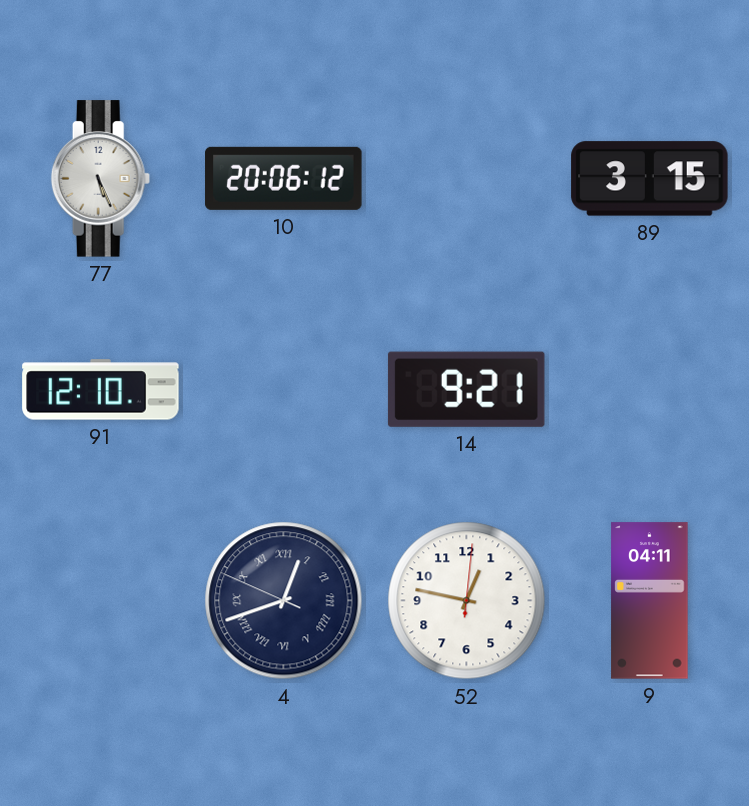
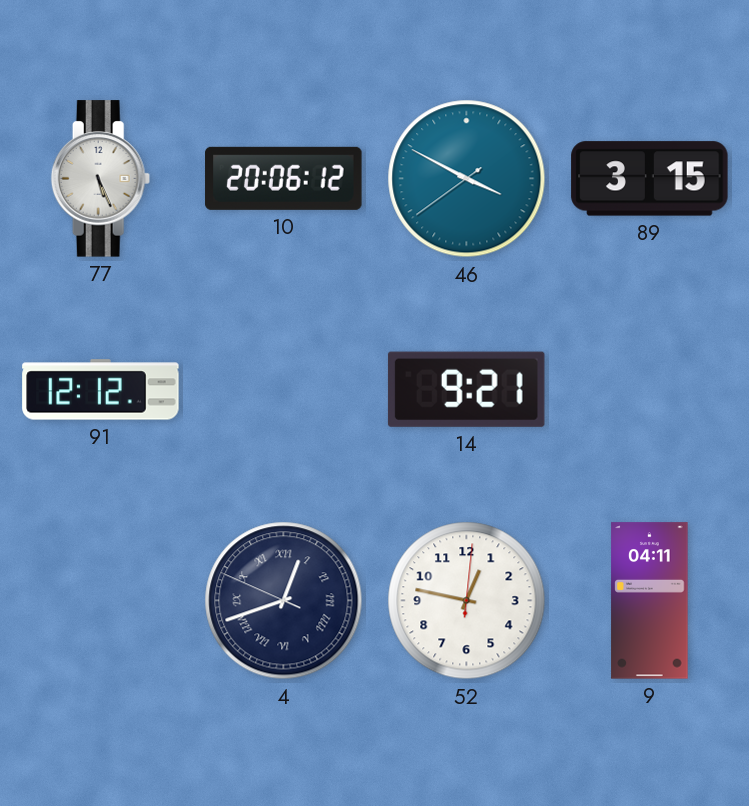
46: none -> 3:49
91: 12:10 -> 12:12
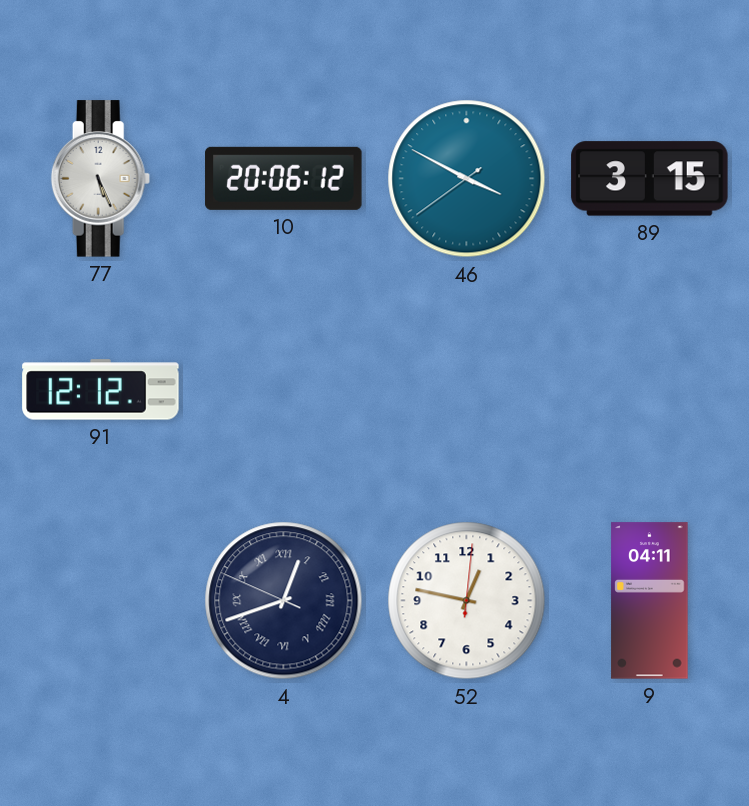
14: 9:21 -> none
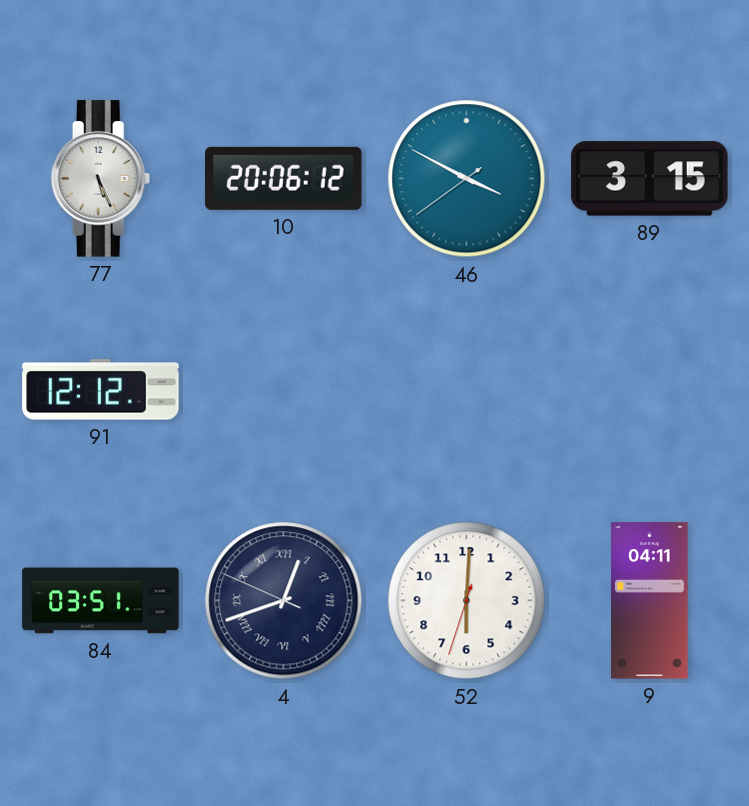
84: none -> 03:51
52: 12:47 -> 6:00
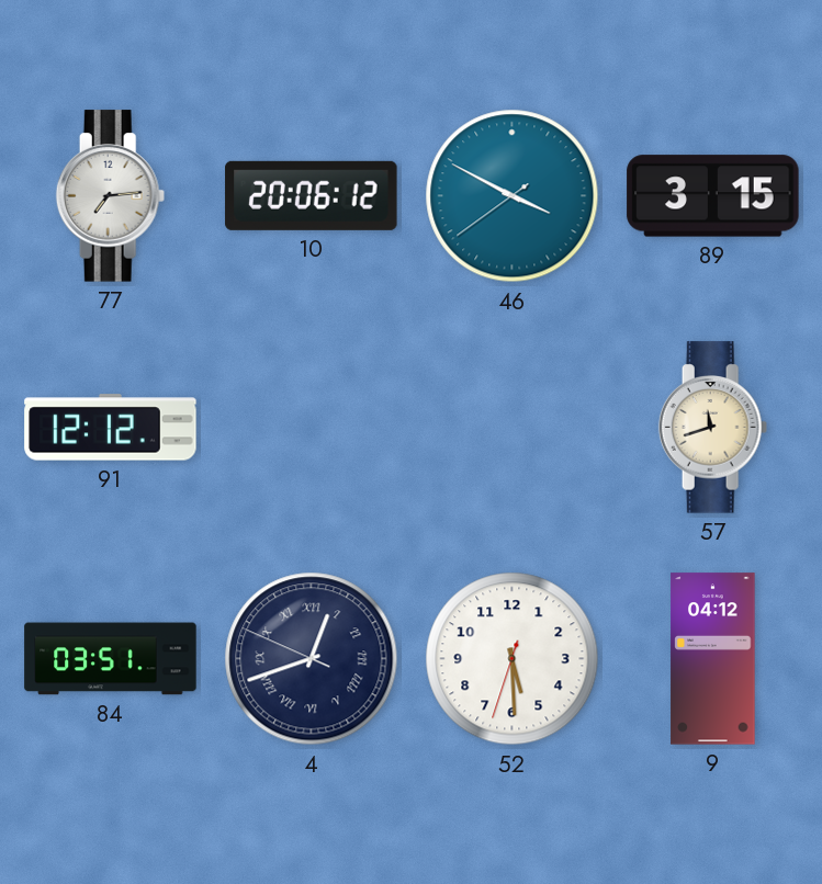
77: 5:26 -> 7:14
57: none -> 11:42
52: 6:00 -> 5:29
9: 04:11 -> 04:12
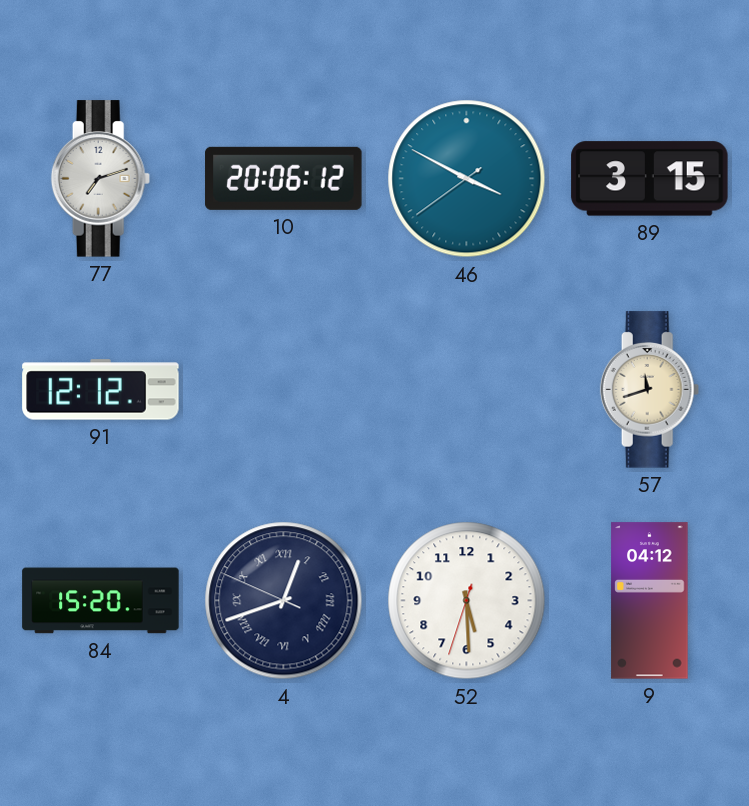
77: 7:14 -> 7:12
84: 03:51 -> 15:20
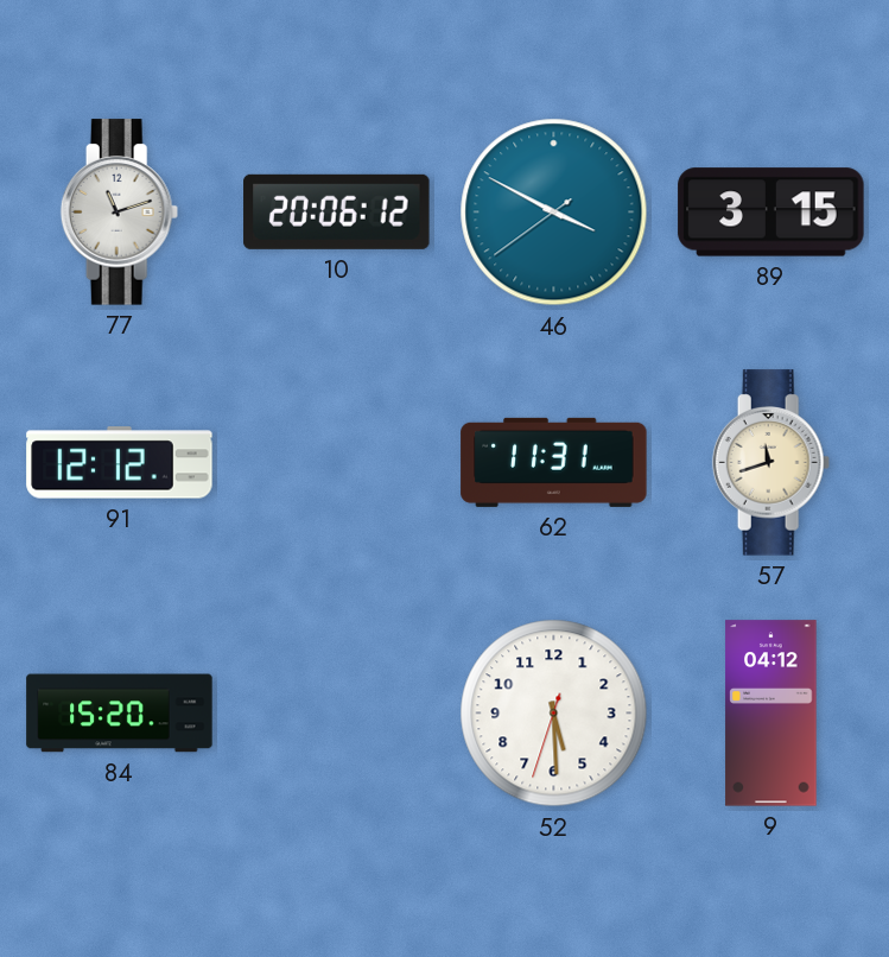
77: 7:12 -> 11:12
62: none -> 11:31
4: 12:41 -> none
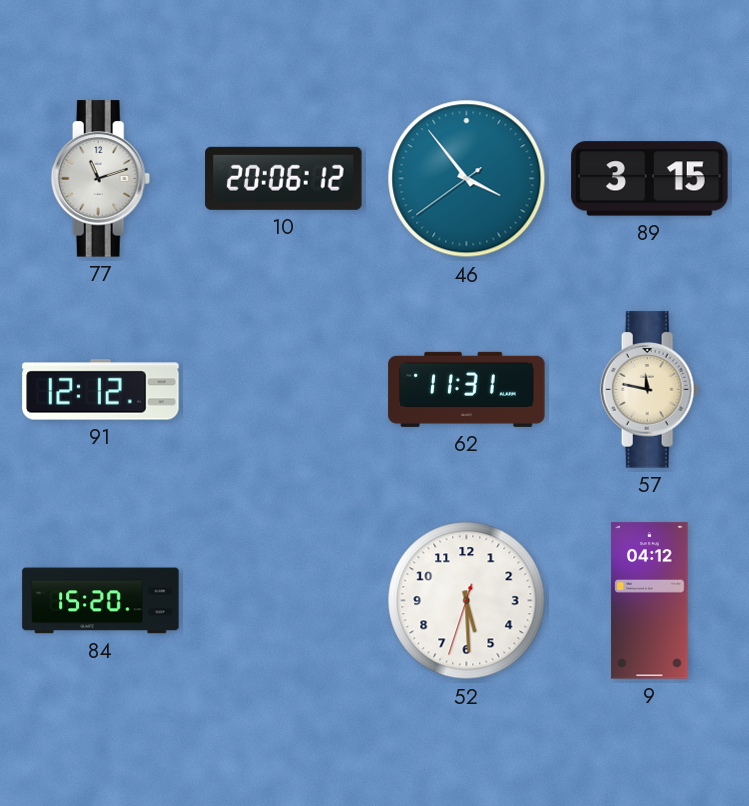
46: 3:49 -> 3:53
57: 11:42 -> 11:47
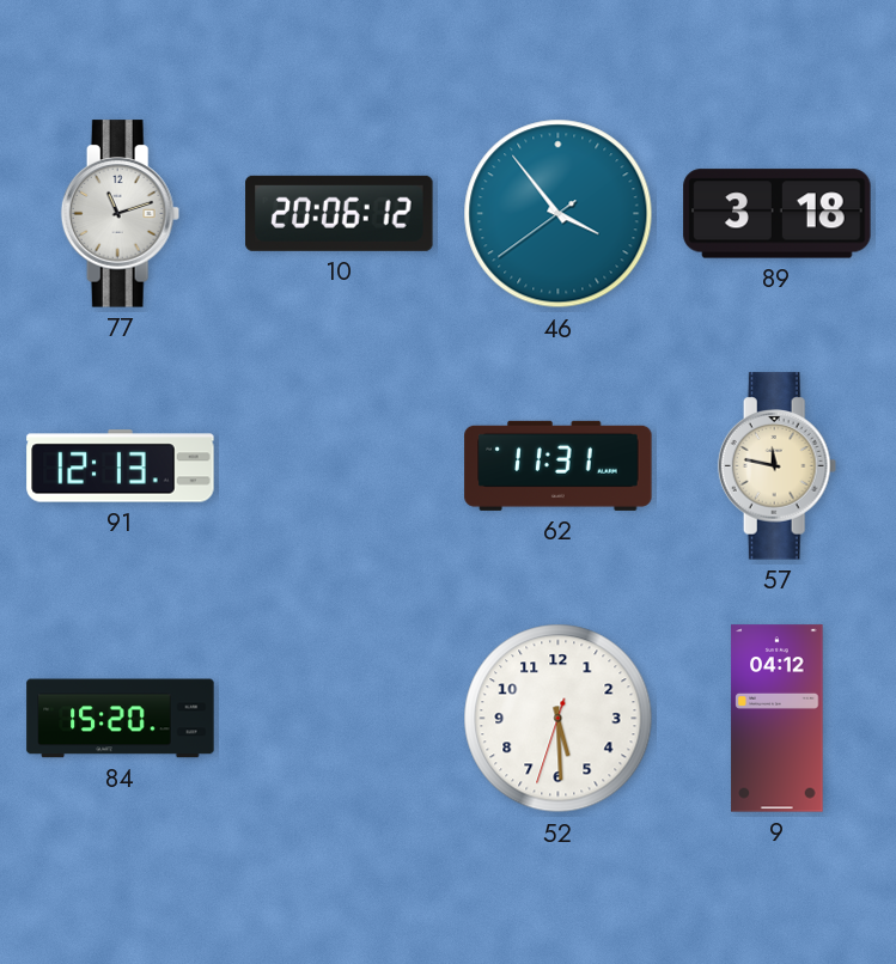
89: 3:15 -> 3:18
91: 12:12 -> 12:13
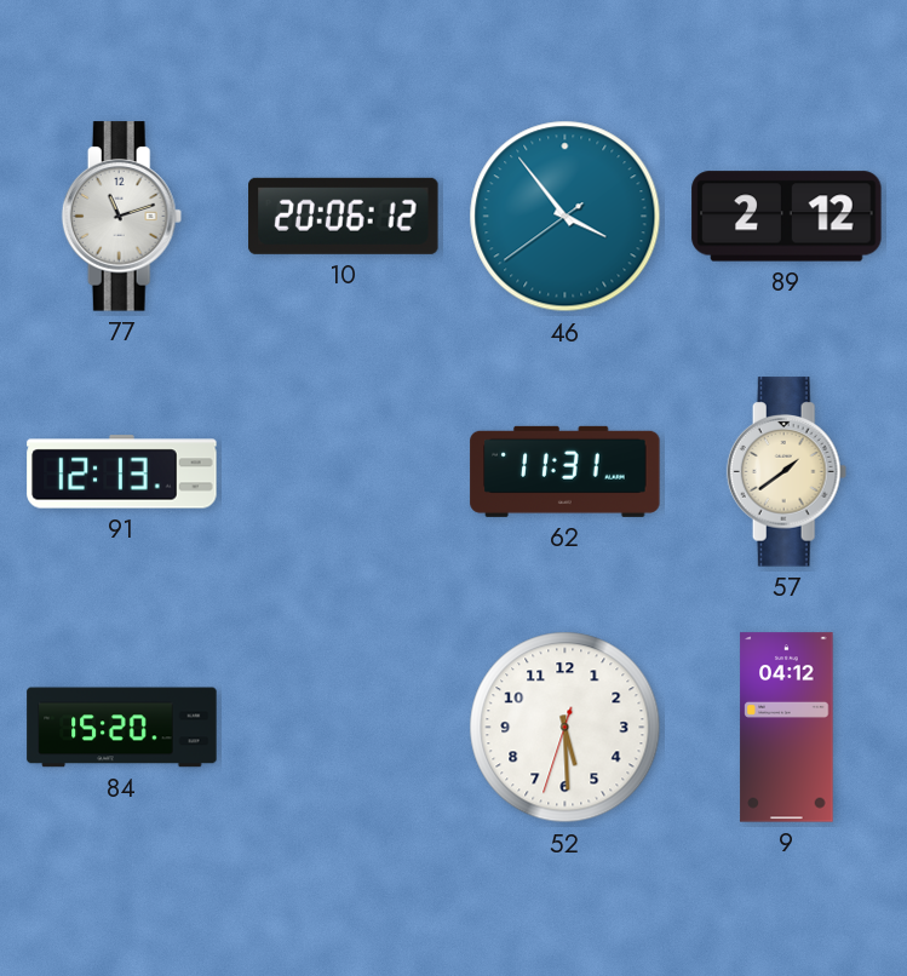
89: 3:18 -> 2:12
57: 11:47 -> 1:39
